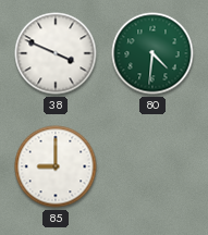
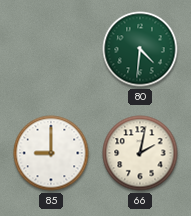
38: 3:49 -> none
66: none -> 2:02
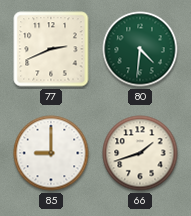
77: none -> 2:41
66: 2:02 -> 1:42
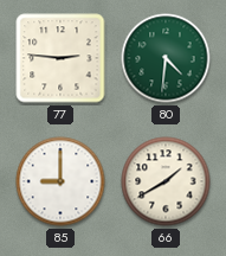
77: 2:41 -> 2:46
66: 1:42 -> 1:40
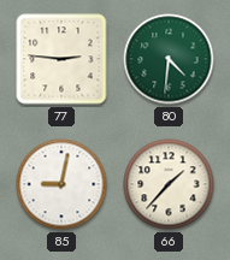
85: 9:00 -> 9:02
66: 1:40 -> 1:37
